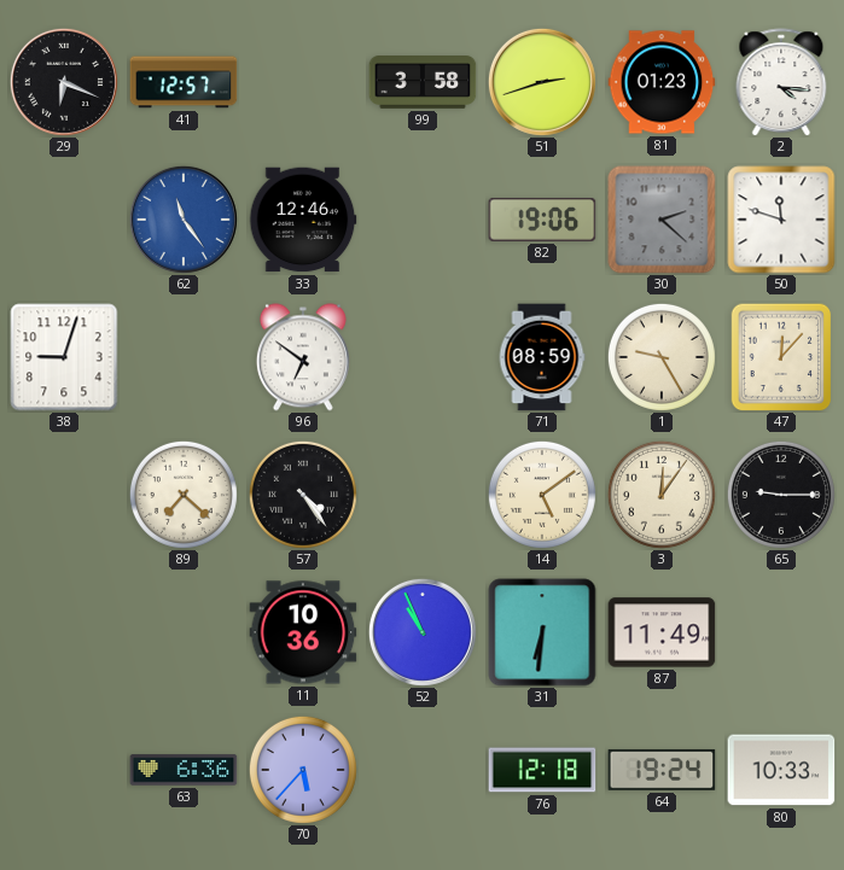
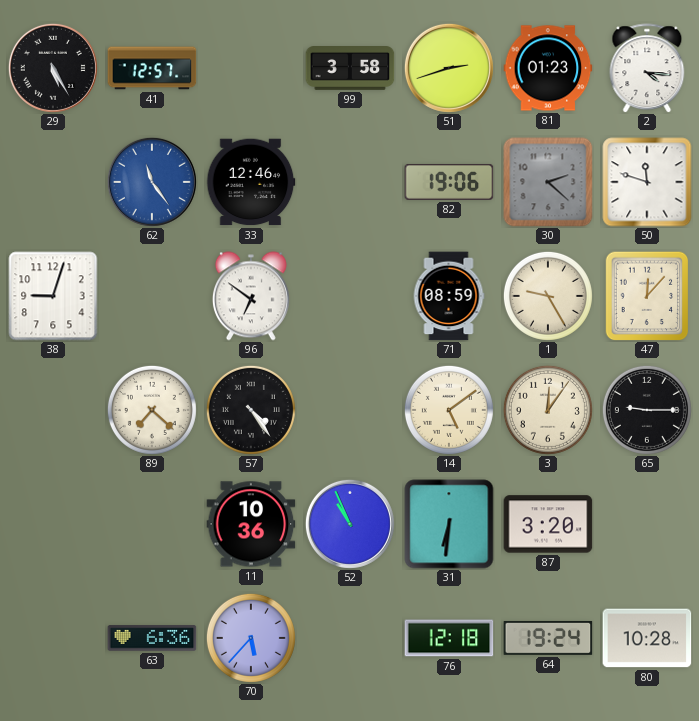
29: 6:19 -> 5:25
87: 11:49 -> 3:20
80: 10:33 -> 10:28
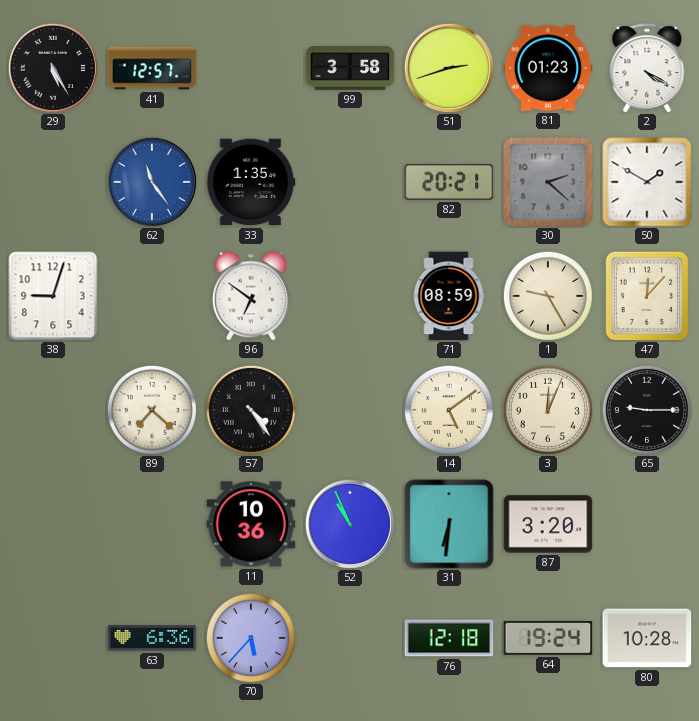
2: 4:16 -> 4:20
33: 12:46 -> 1:35
82: 19:06 -> 20:21
50: 11:48 -> 1:50
3: 12:06 -> 12:04
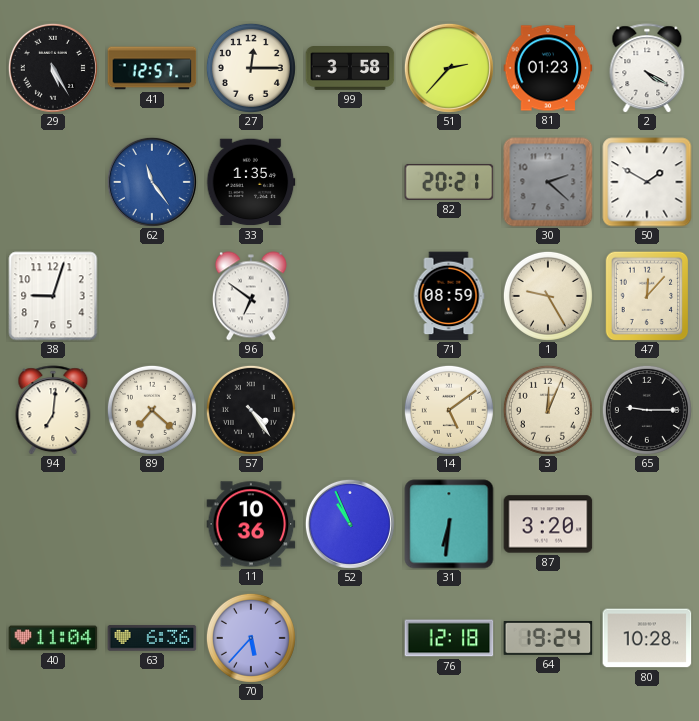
27: none -> 12:15
51: 2:42 -> 2:37
94: none -> 7:01
40: none -> 11:04
